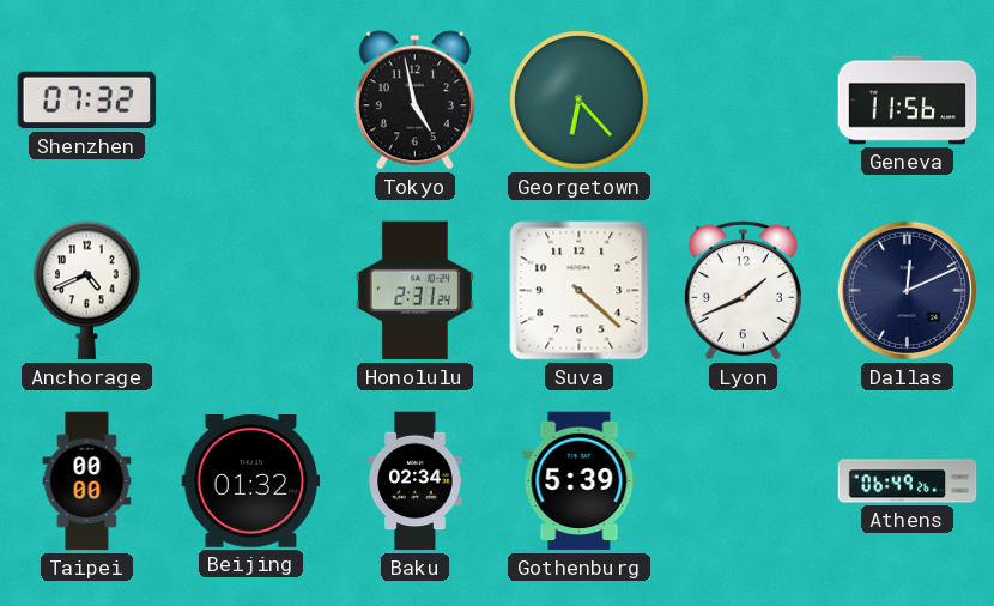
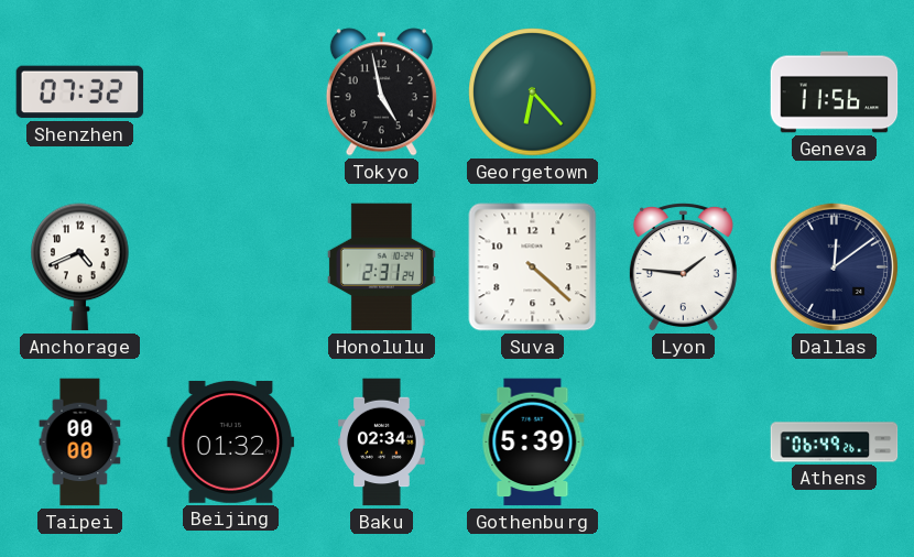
Lyon: 1:41 -> 1:46
Dallas: 12:11 -> 12:09
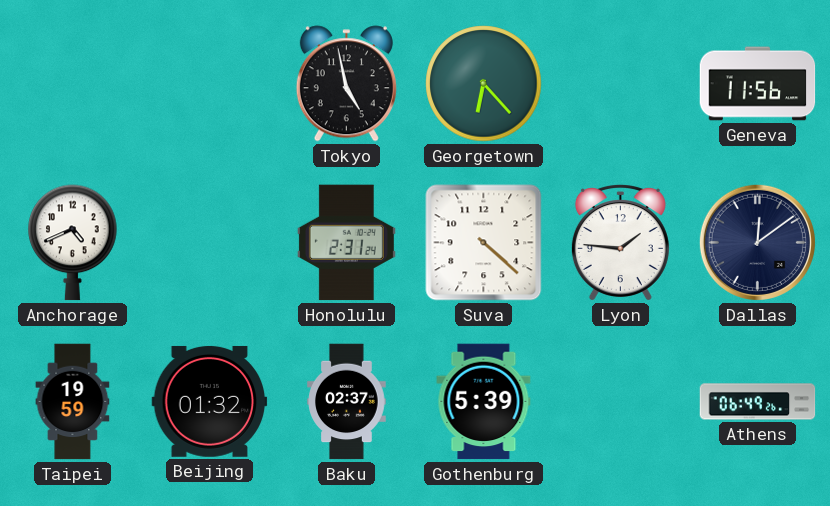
Shenzhen: 07:32 -> none
Taipei: 00:00 -> 19:59
Baku: 02:34 -> 02:37
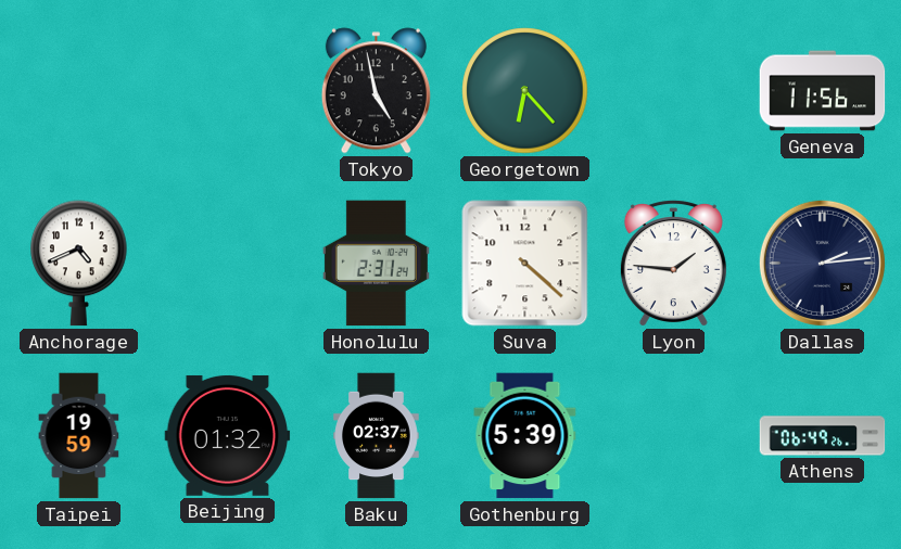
Dallas: 12:09 -> 2:14
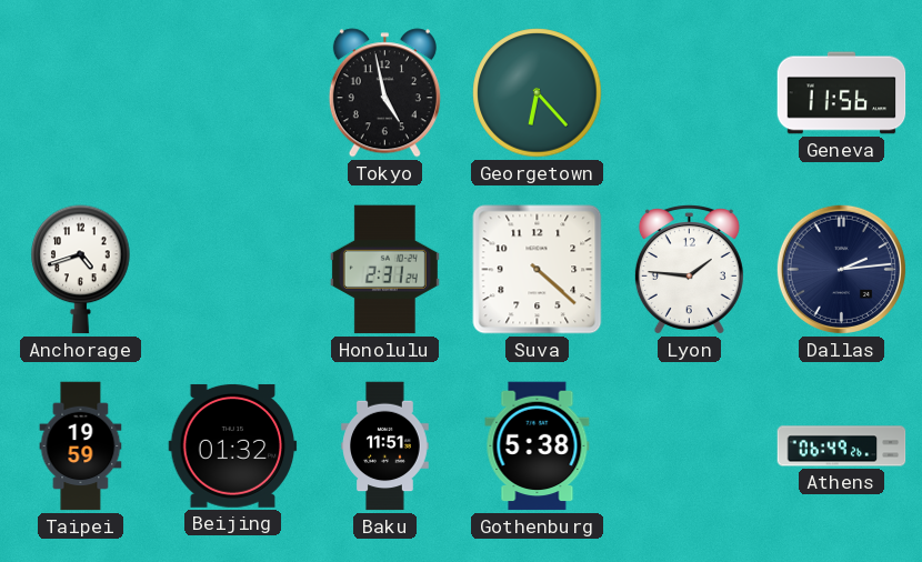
Anchorage: 4:41 -> 4:42
Baku: 02:37 -> 11:51
Gothenburg: 5:39 -> 5:38
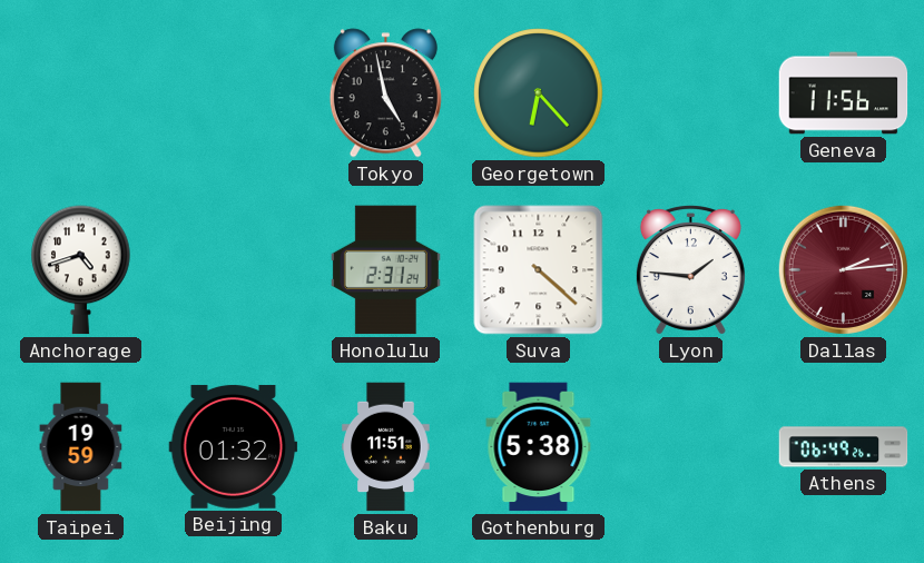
Dallas dial: navy -> burgundy
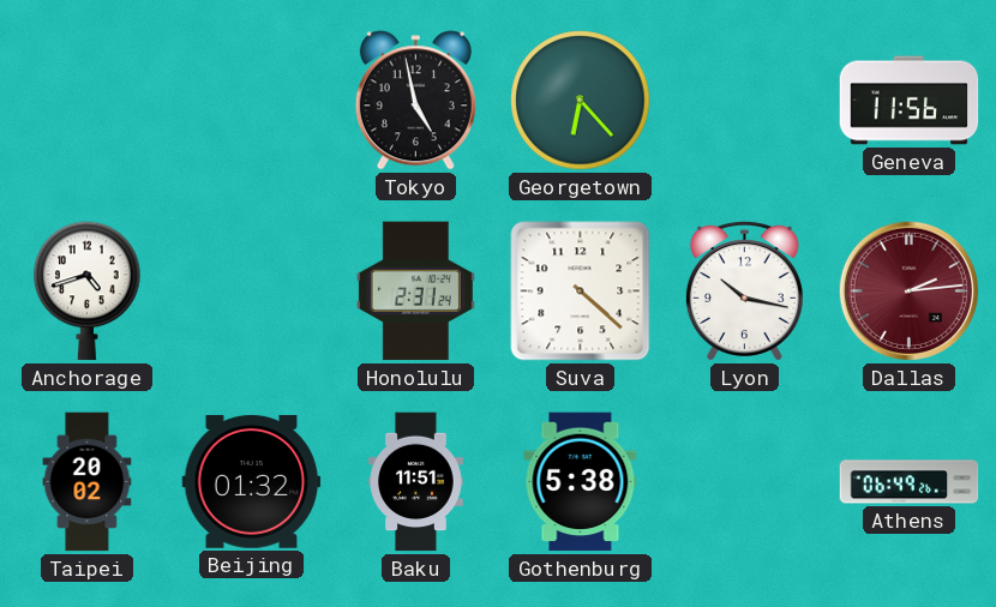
Lyon: 1:46 -> 10:17
Taipei: 19:59 -> 20:02
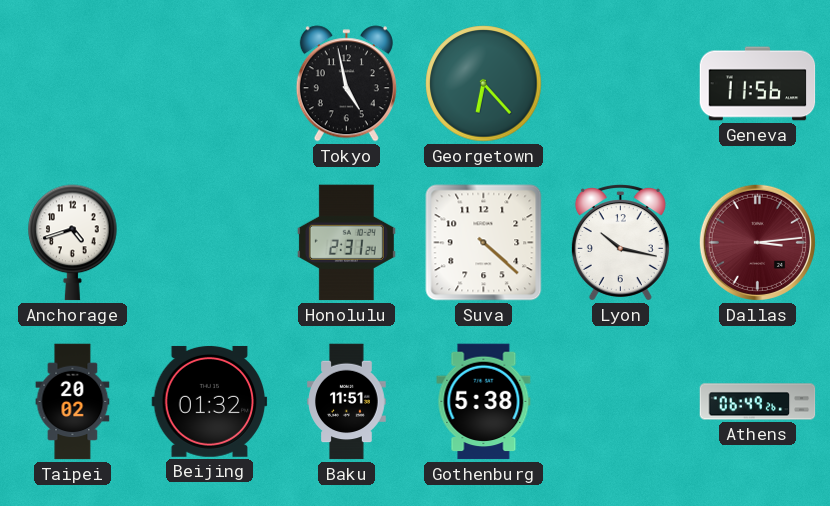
Dallas: 2:14 -> 3:14
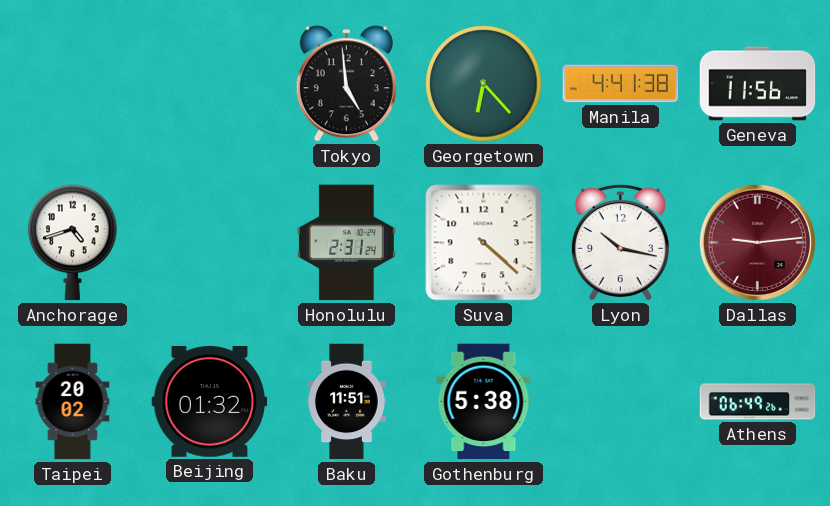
Tokyo: 4:58 -> 4:59
Manila: none -> 4:41
Dallas: 3:14 -> 9:14
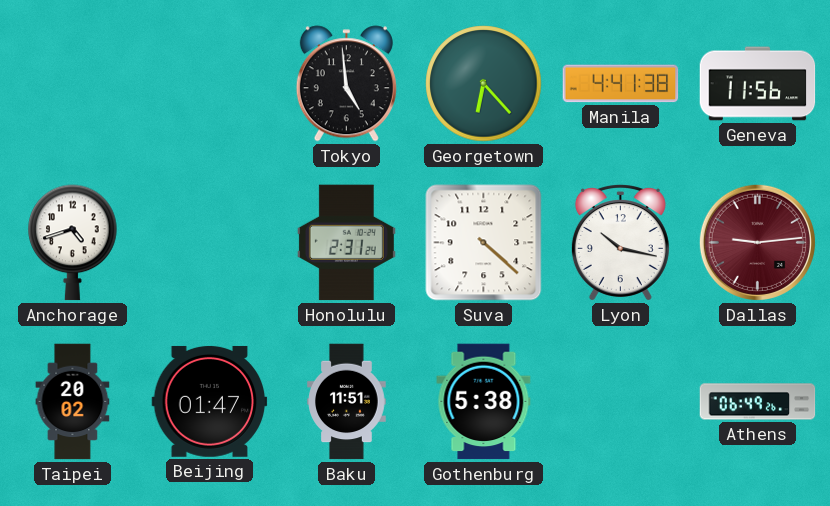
Beijing: 01:32 -> 01:47
